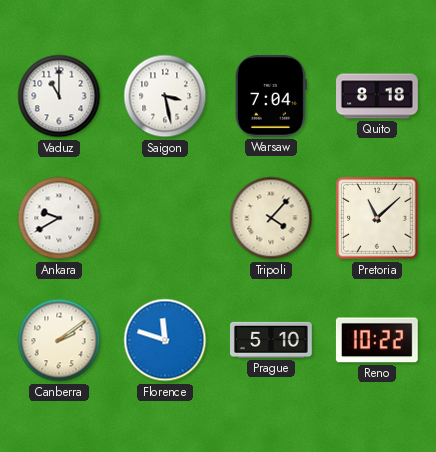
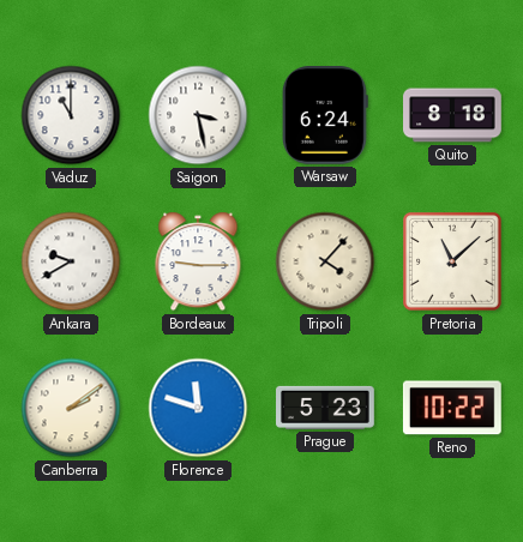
Warsaw: 7:04 -> 6:24
Bordeaux: none -> 9:15
Prague: 5:10 -> 5:23
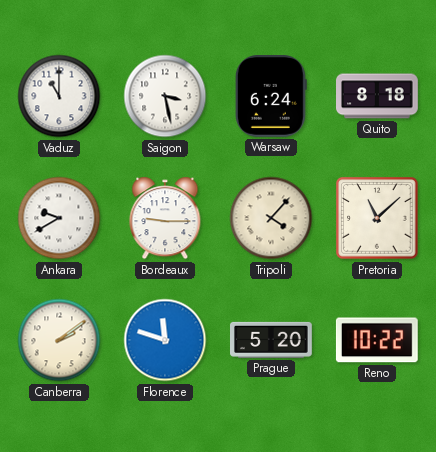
Prague: 5:23 -> 5:20
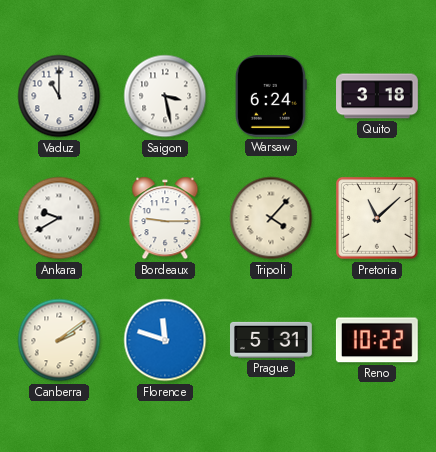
Quito: 8:18 -> 3:18
Prague: 5:20 -> 5:31
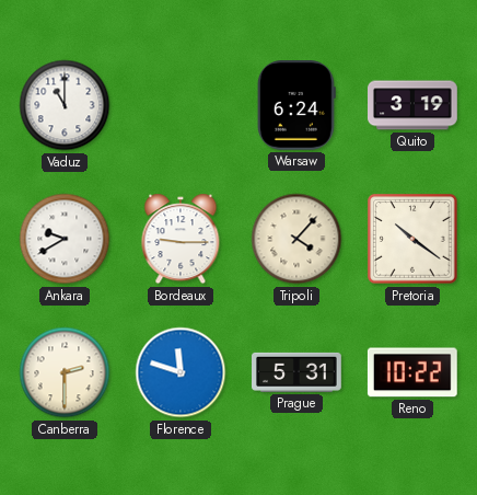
Saigon: 3:28 -> none
Quito: 3:18 -> 3:19
Pretoria: 11:08 -> 10:21
Canberra: 2:09 -> 2:30
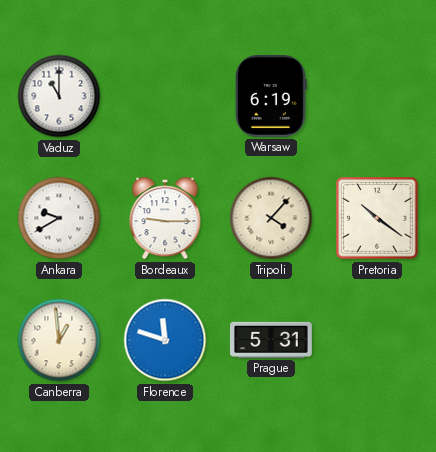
Warsaw: 6:24 -> 6:19
Quito: 3:19 -> none
Canberra: 2:30 -> 12:59
Reno: 10:22 -> none
